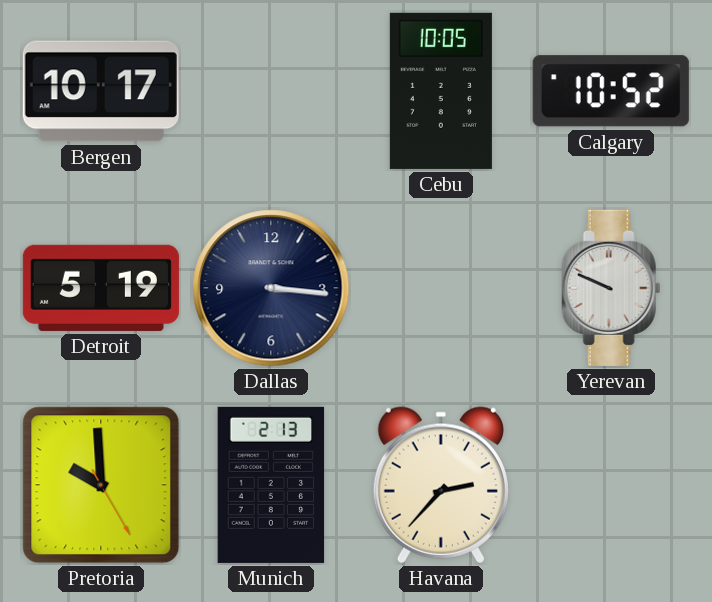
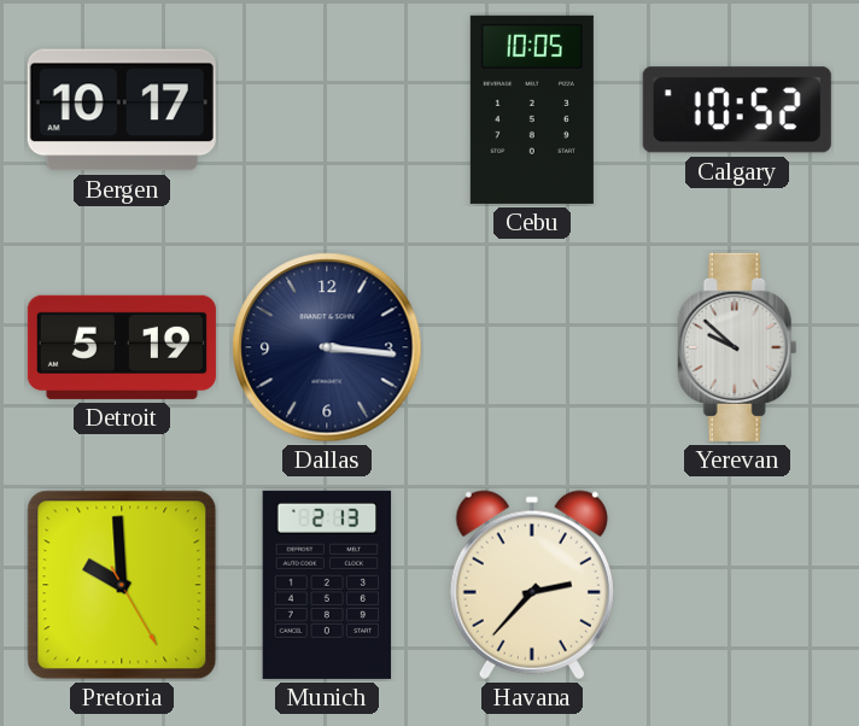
Yerevan: 9:49 -> 9:52
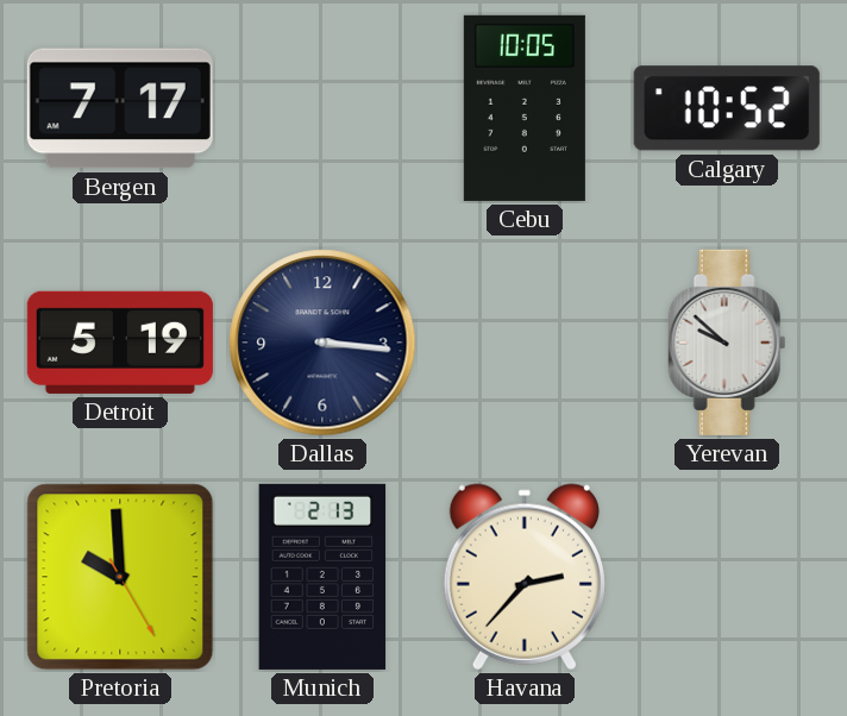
Bergen: 10:17 -> 7:17
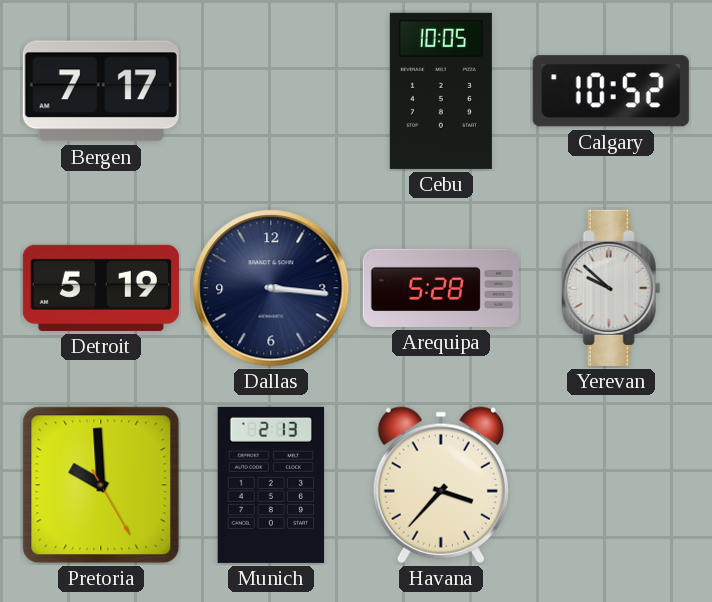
Arequipa: none -> 5:28
Havana: 2:37 -> 3:37
